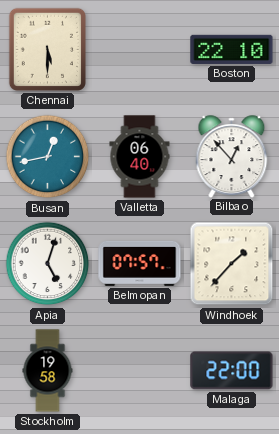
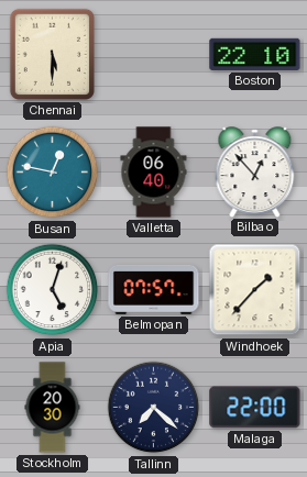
Busan: 12:43 -> 12:47
Stockholm: 19:58 -> 20:30
Tallinn: none -> 7:22
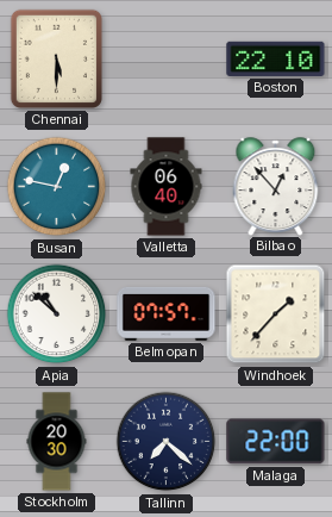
Apia: 5:03 -> 10:52
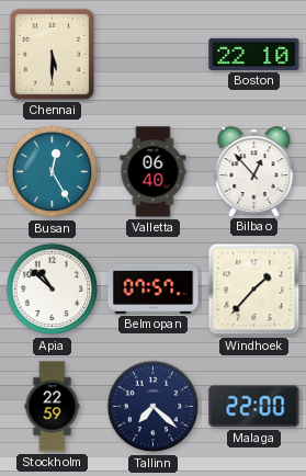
Busan: 12:47 -> 12:25
Stockholm: 20:30 -> 22:59
